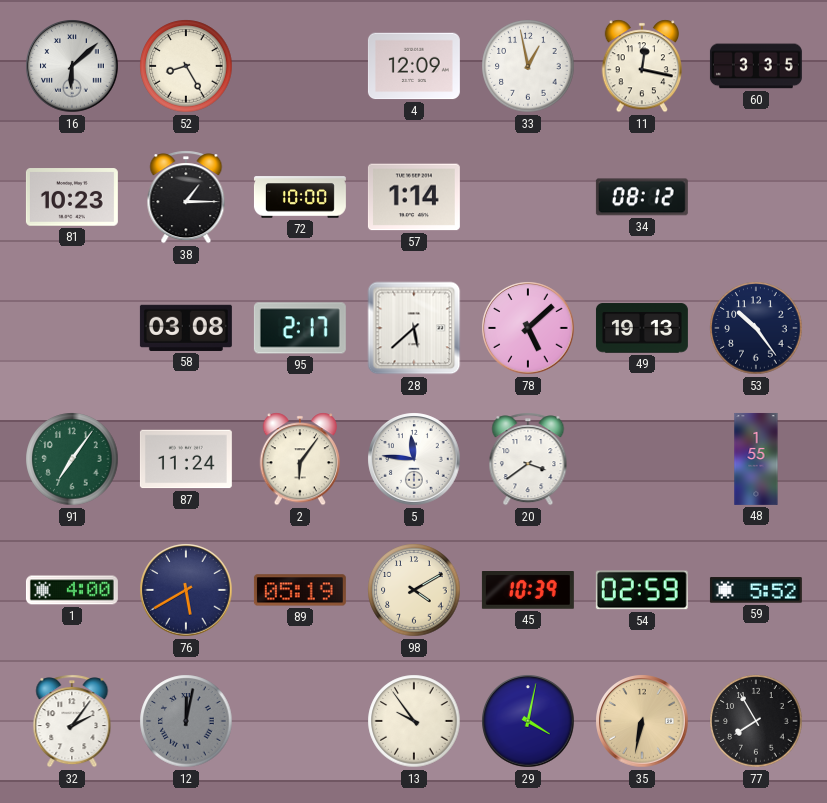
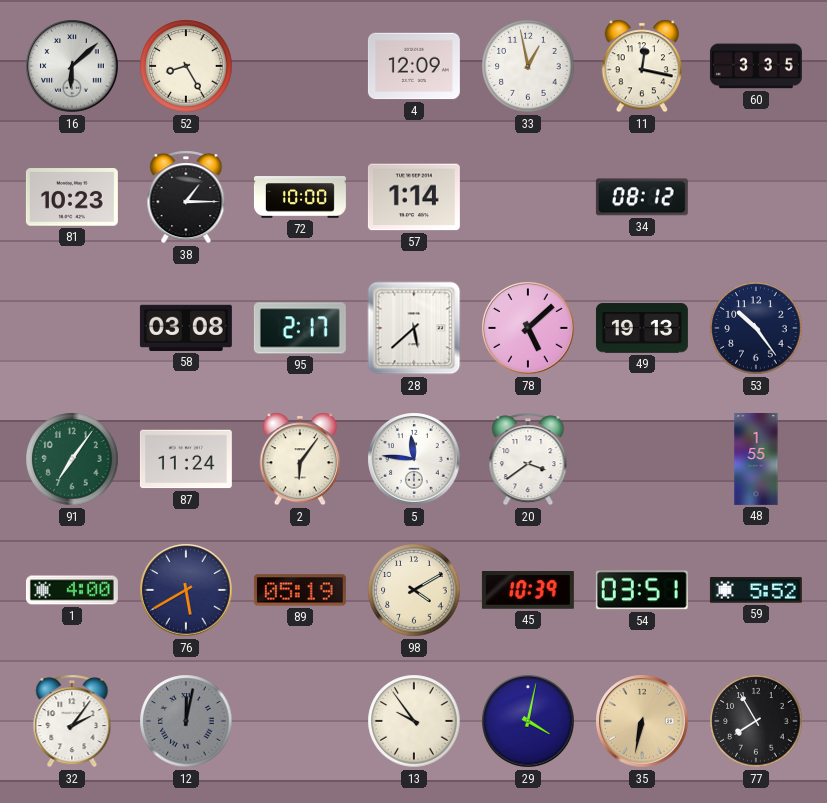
54: 02:59 -> 03:51
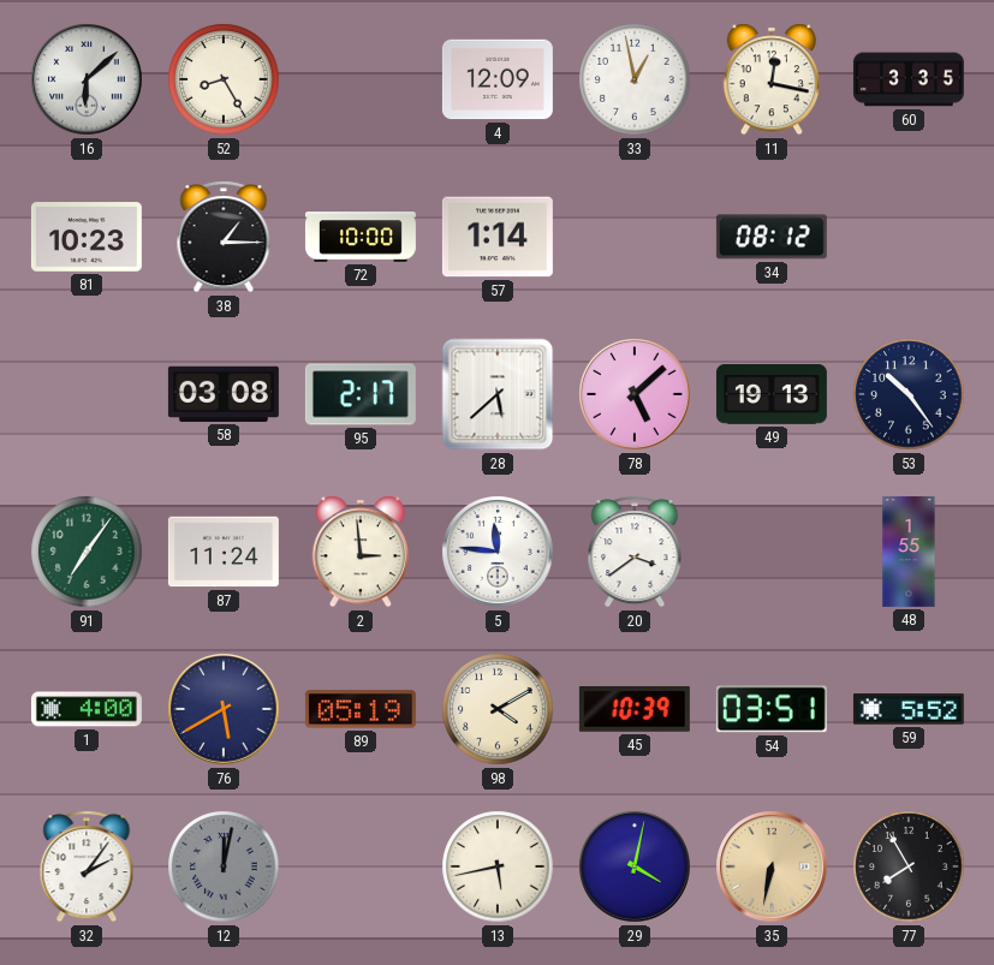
2: 6:06 -> 2:59
13: 9:54 -> 5:43
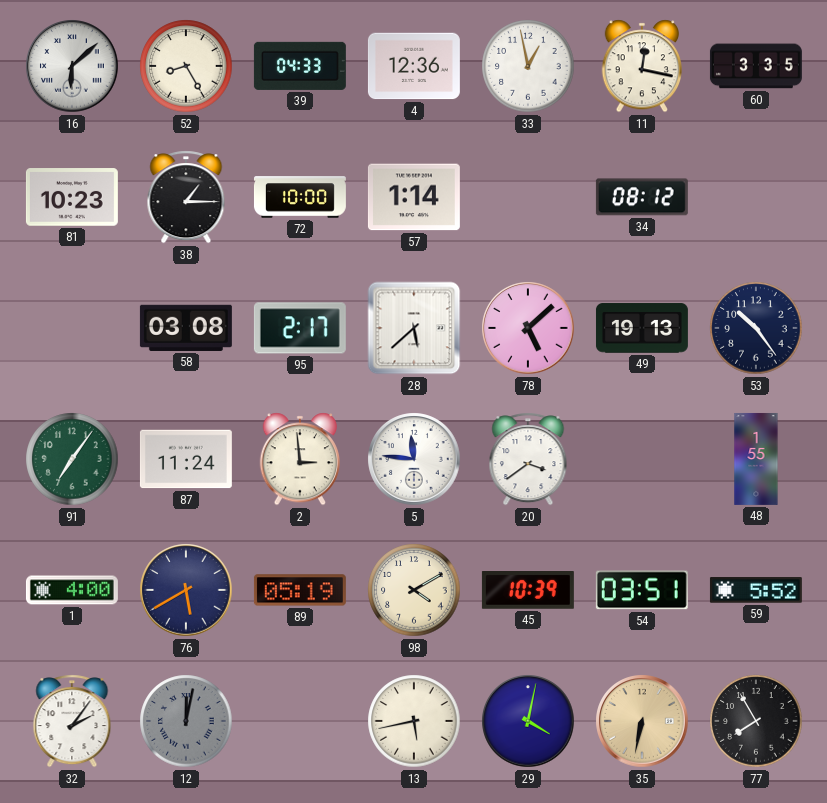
39: none -> 04:33
4: 12:09 -> 12:36
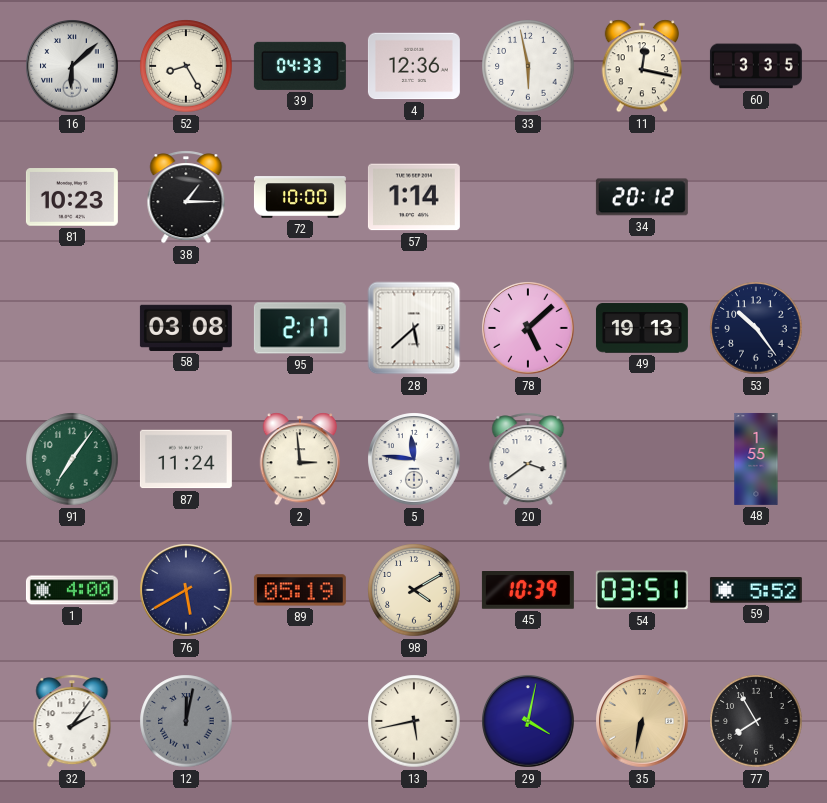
33: 12:58 -> 5:58
34: 08:12 -> 20:12
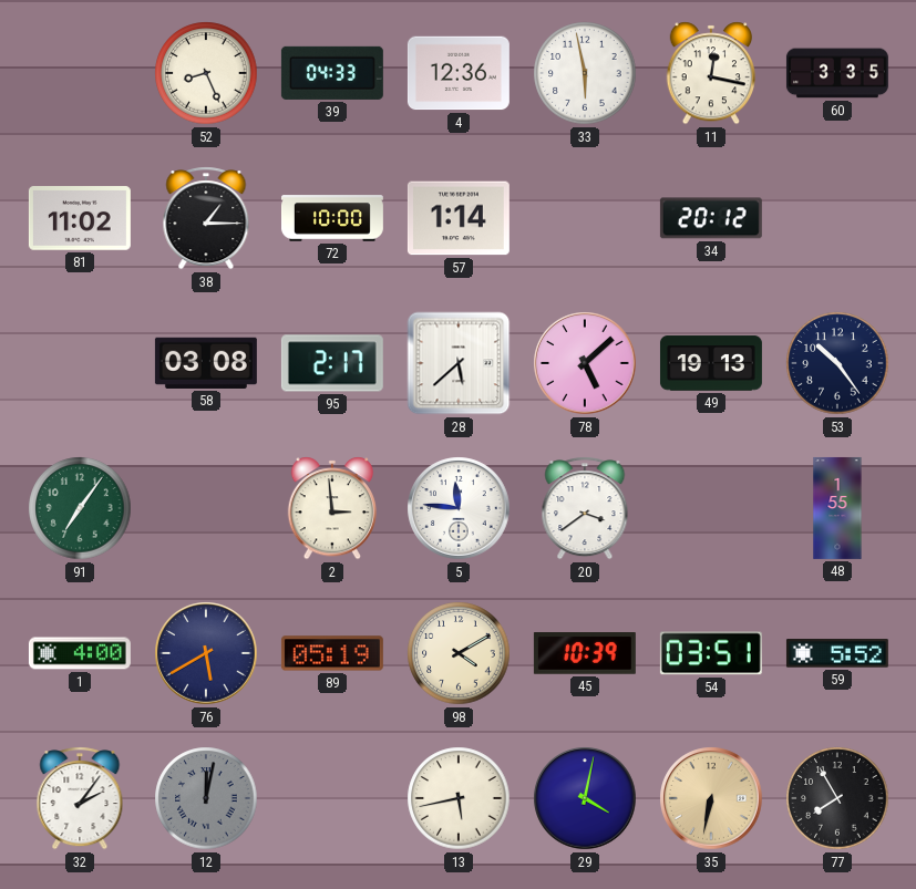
16: 6:08 -> none
52: 8:25 -> 8:26
81: 10:23 -> 11:02
87: 11:24 -> none
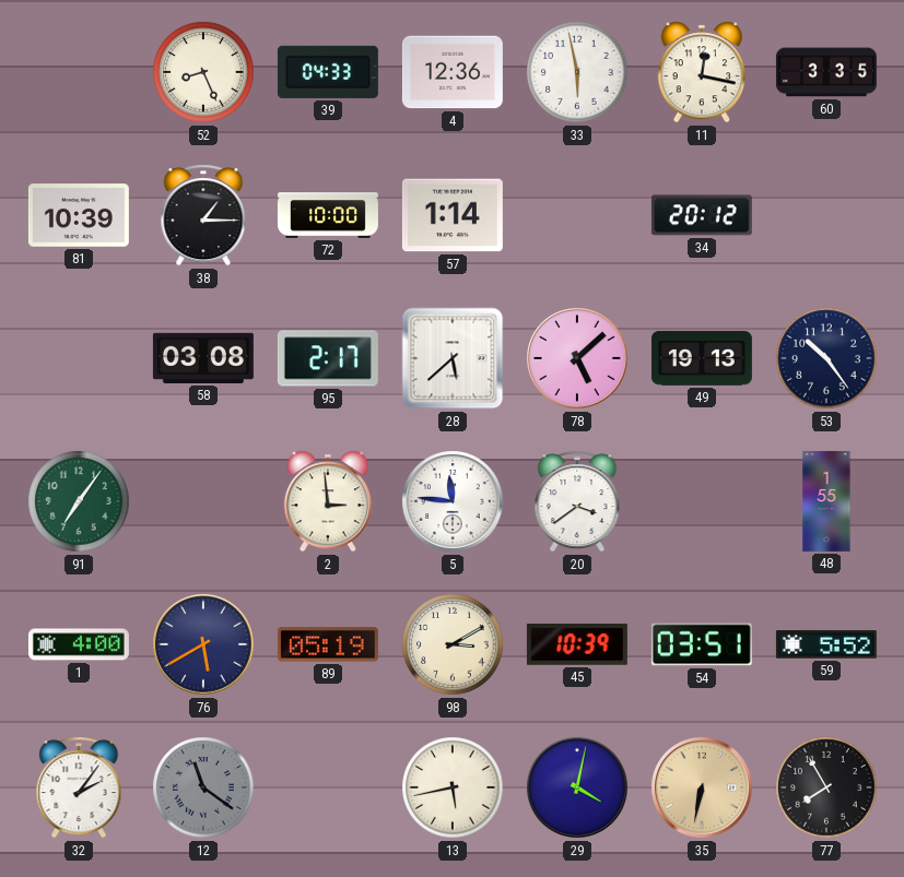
81: 11:02 -> 10:39
98: 4:10 -> 3:10
12: 12:02 -> 11:21
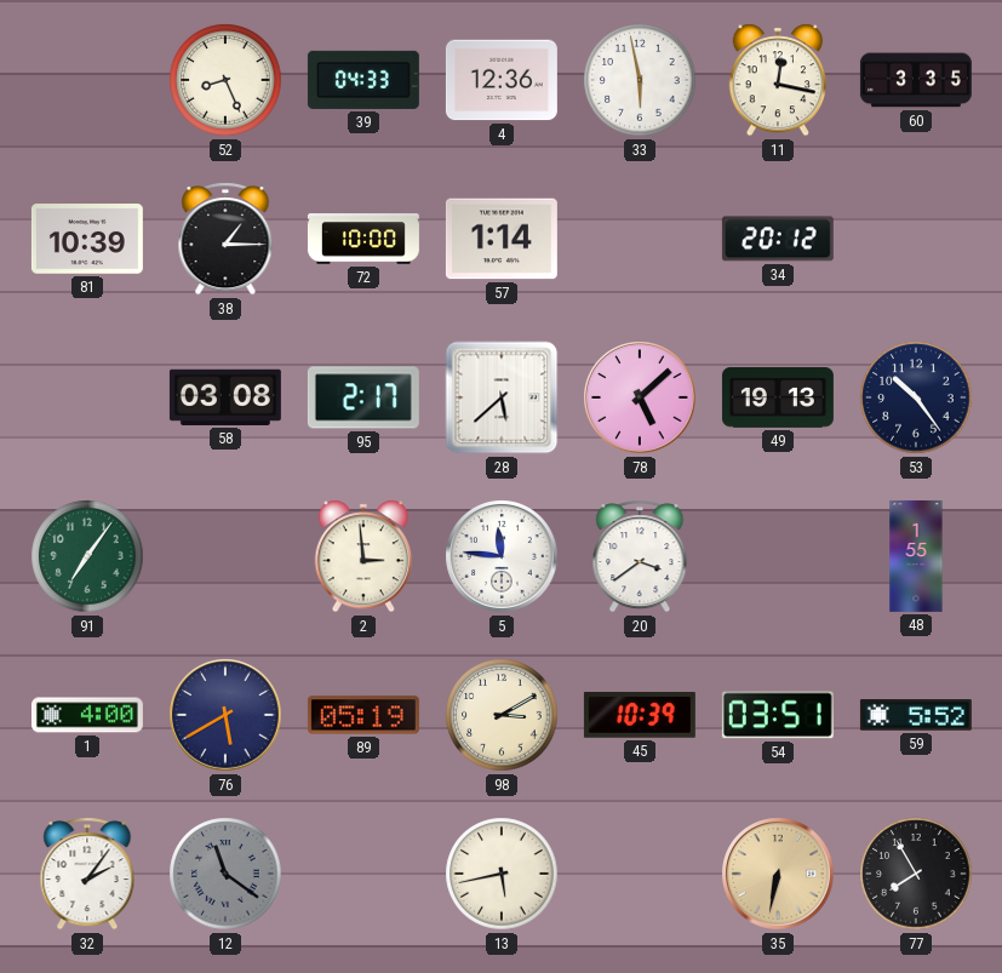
29: 4:02 -> none
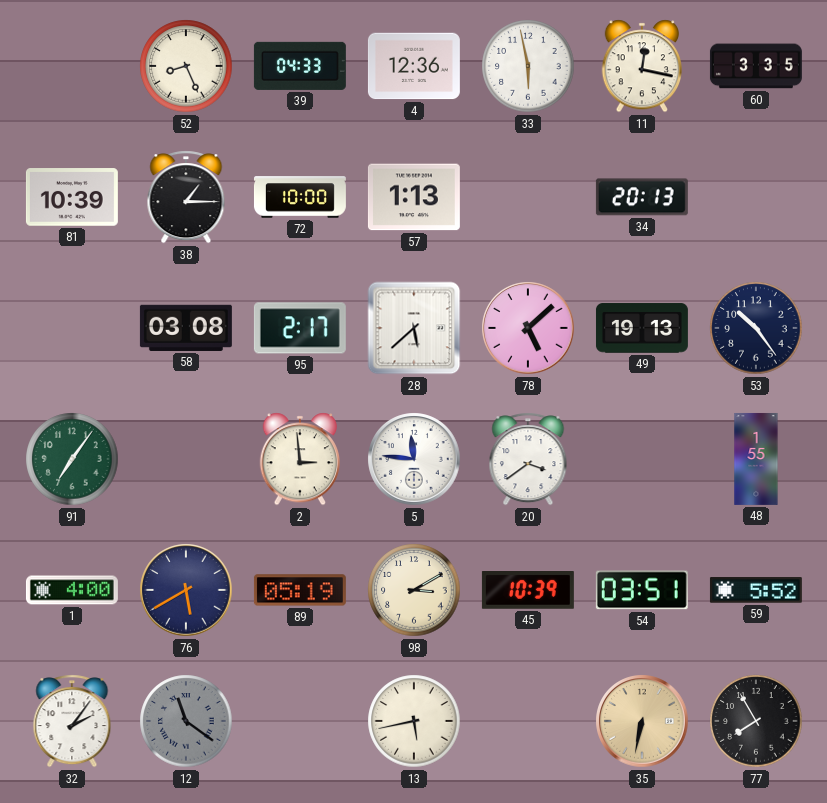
57: 1:14 -> 1:13
34: 20:12 -> 20:13
